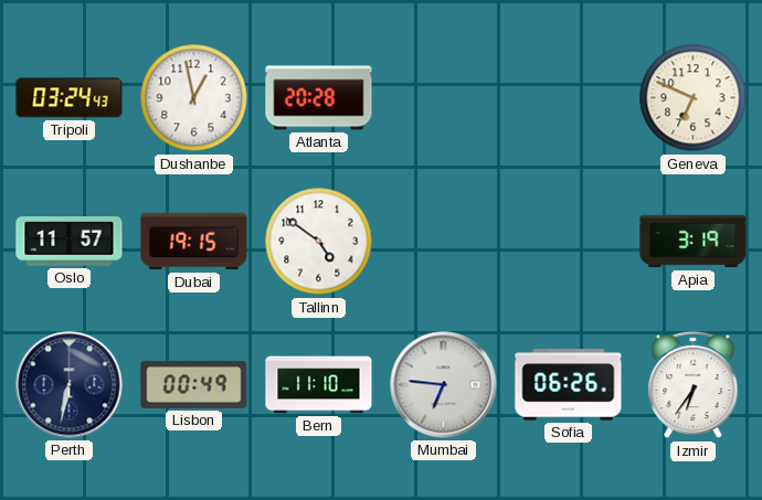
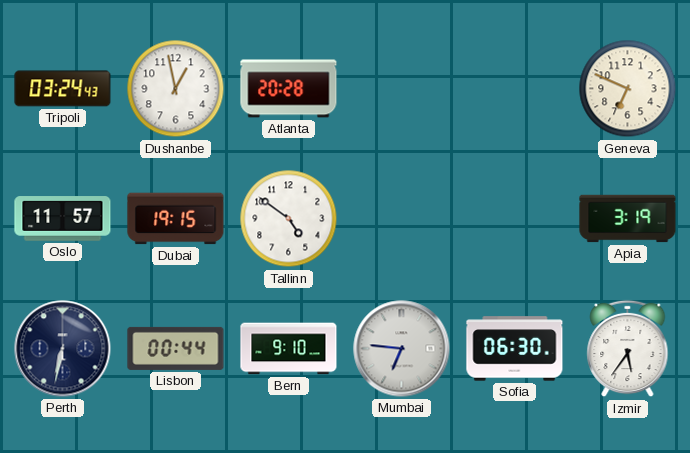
Lisbon: 00:49 -> 00:44
Bern: 11:10 -> 9:10
Sofia: 06:26 -> 06:30
Izmir: 6:36 -> 5:36
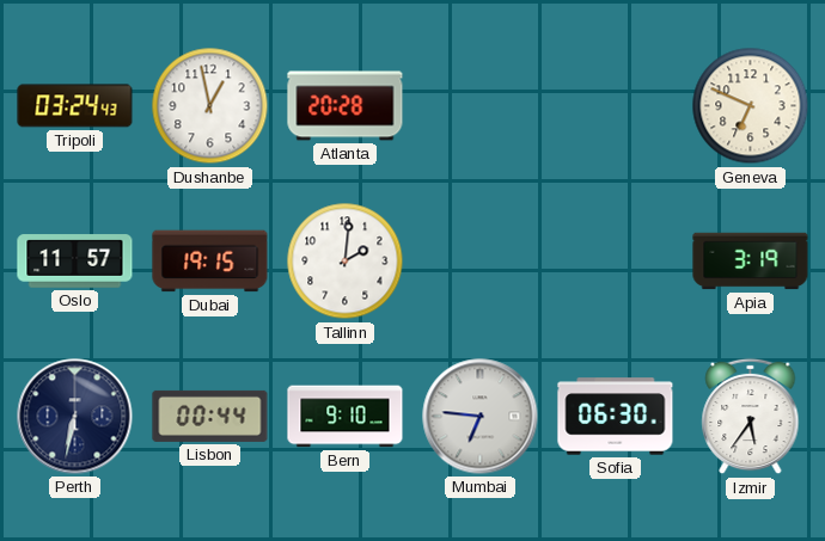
Tallinn: 4:51 -> 2:01
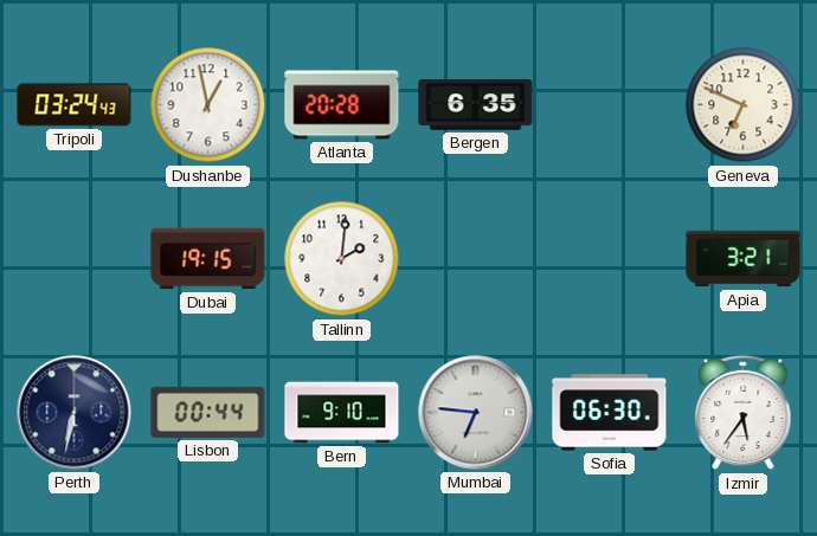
Bergen: none -> 6:35
Oslo: 11:57 -> none
Apia: 3:19 -> 3:21
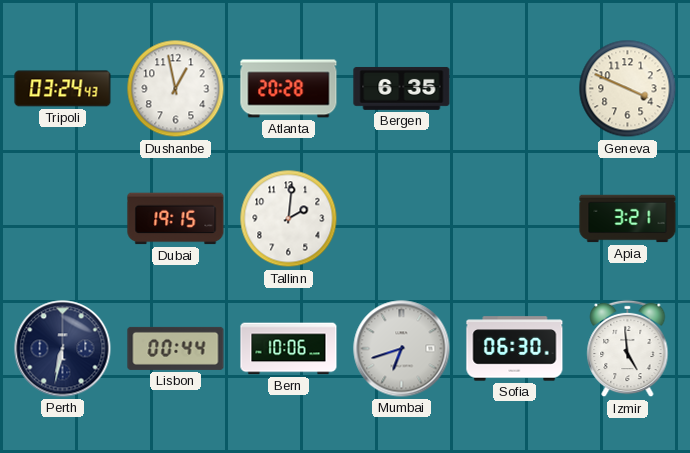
Geneva: 6:49 -> 3:49
Bern: 9:10 -> 10:06
Mumbai: 6:46 -> 6:42
Izmir: 5:36 -> 4:59
